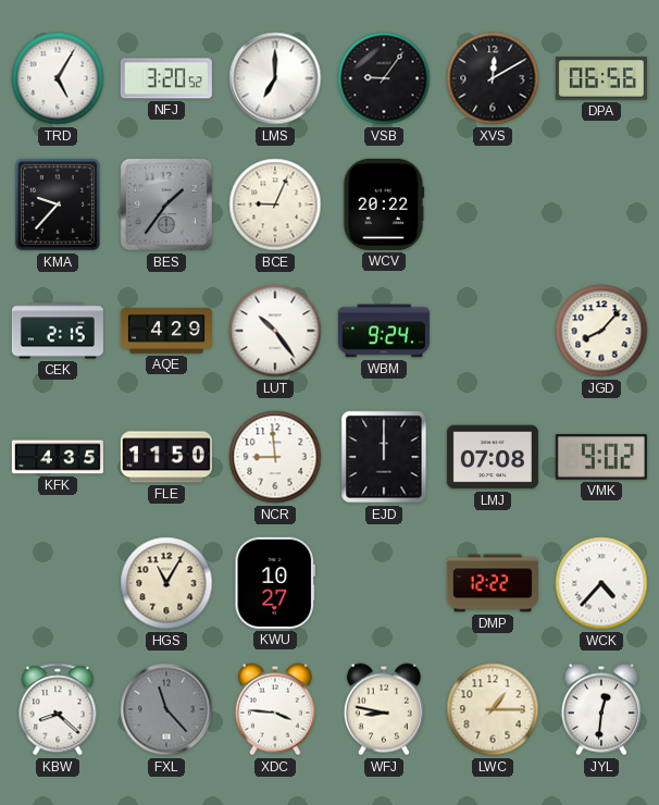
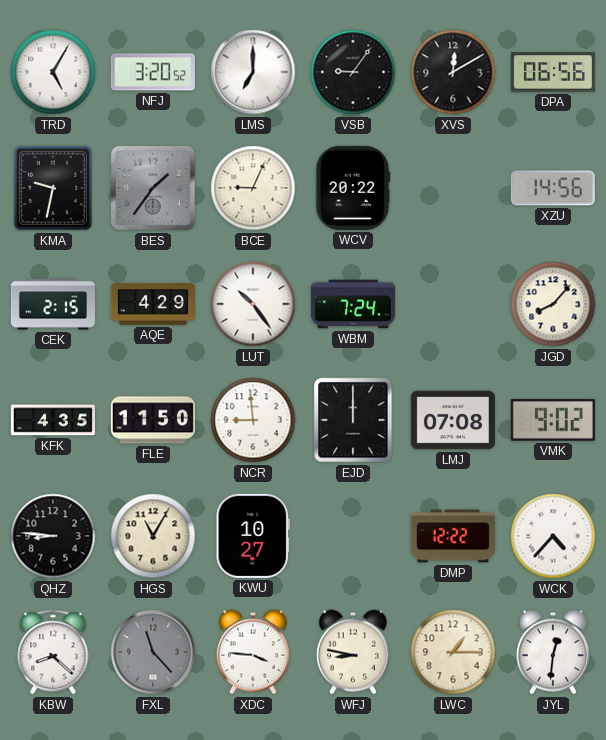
KMA: 9:37 -> 9:32
XZU: none -> 14:56
WBM: 9:24 -> 7:24
QHZ: none -> 8:46
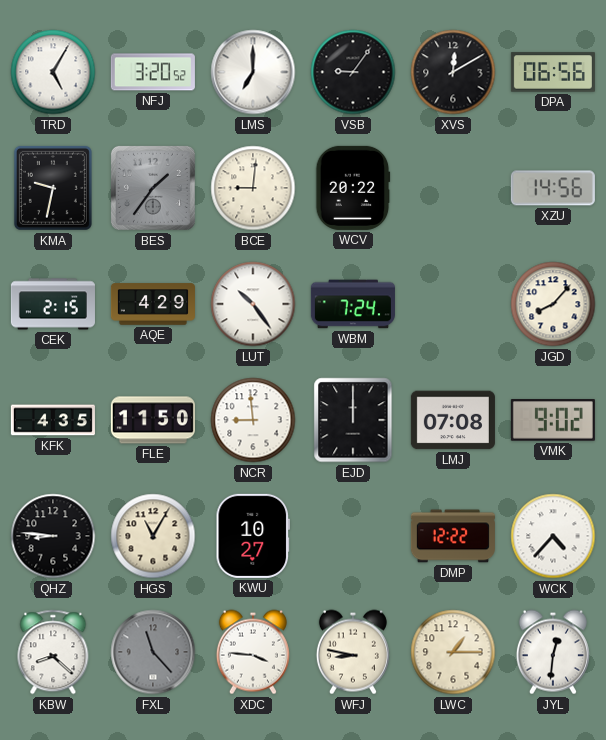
BCE: 9:04 -> 9:01
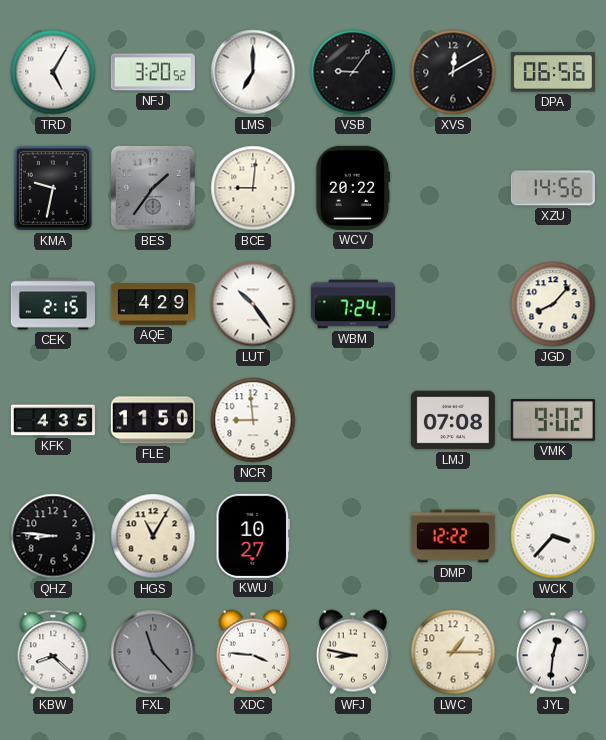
EJD: 12:00 -> none
WCK: 4:37 -> 3:37
